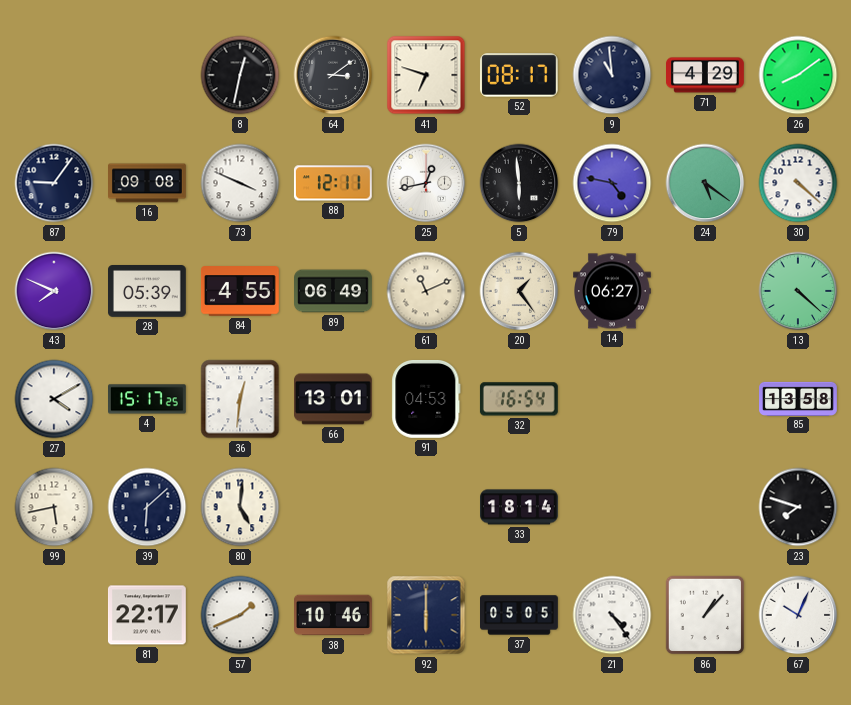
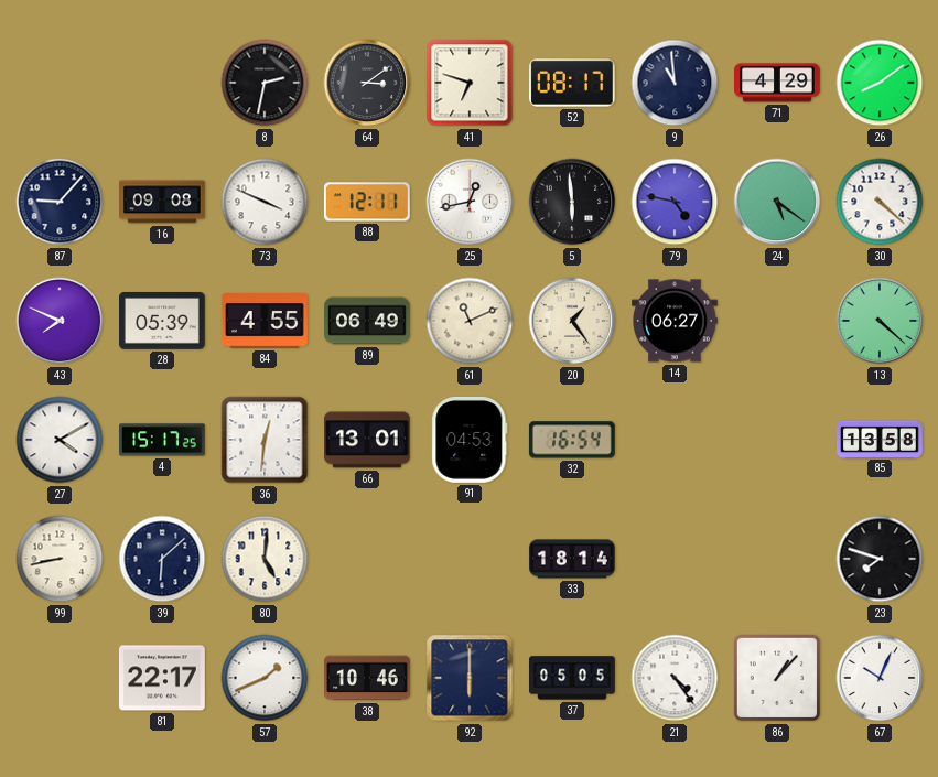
8: 12:32 -> 2:32
87: 9:06 -> 9:07
99: 5:43 -> 8:43
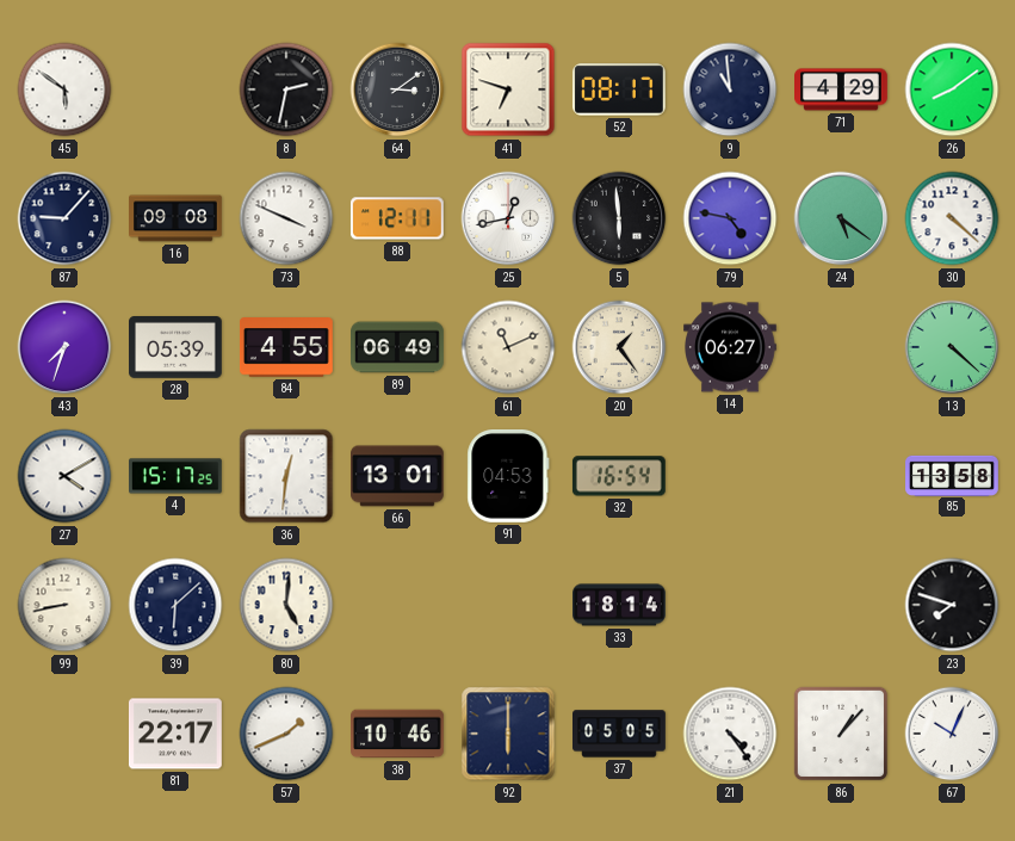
45: none -> 5:51
43: 7:49 -> 7:33
